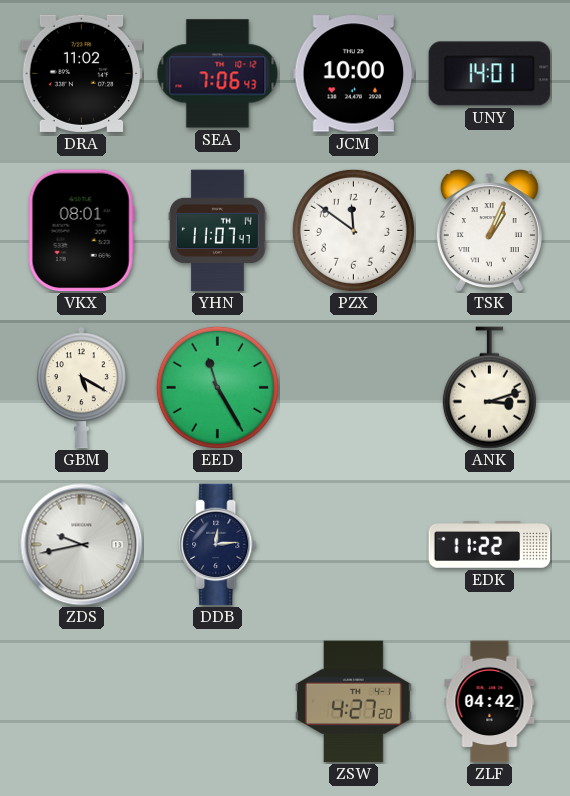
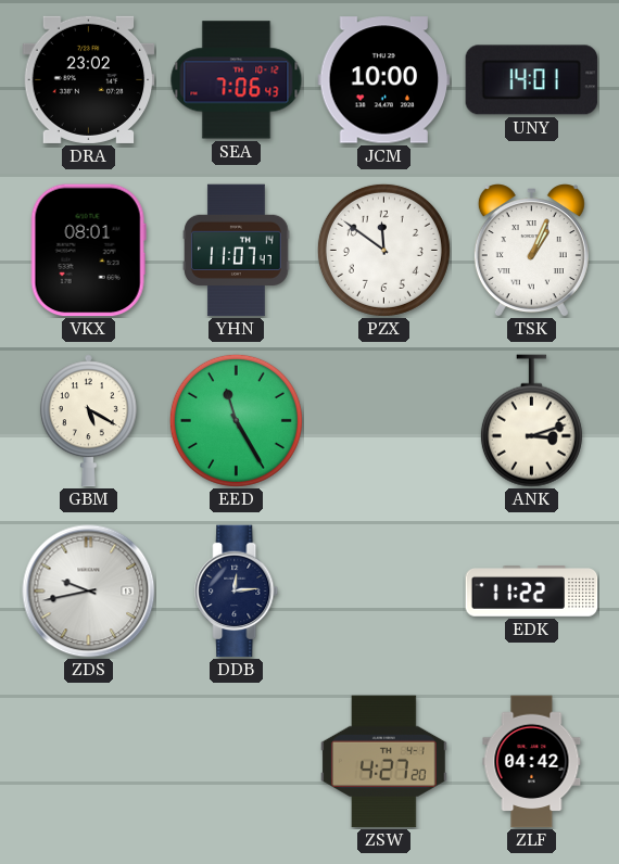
DRA: 11:02 -> 23:02
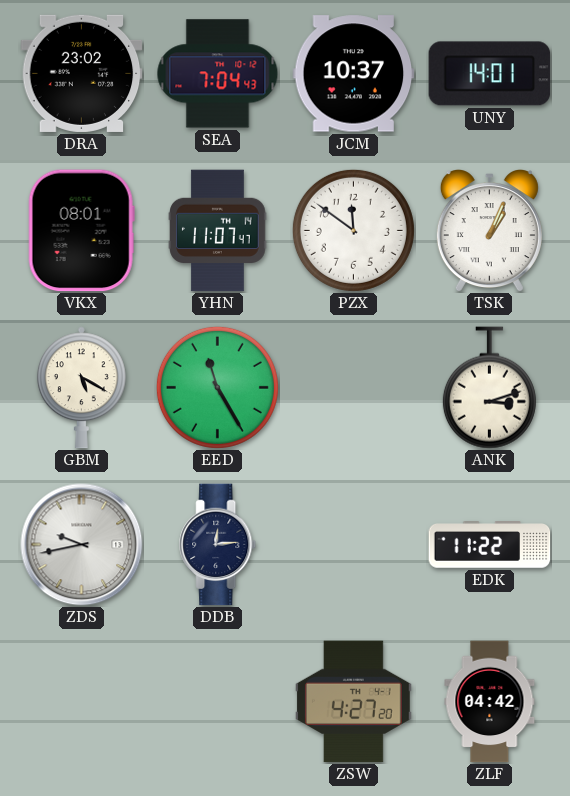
SEA: 7:06 -> 7:04
JCM: 10:00 -> 10:37
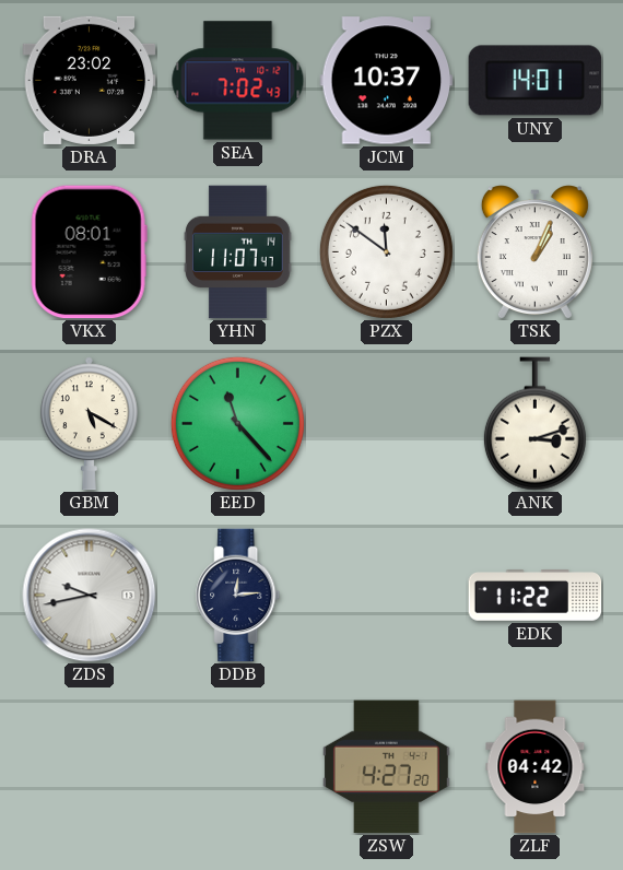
SEA: 7:04 -> 7:02
EED: 11:25 -> 11:23
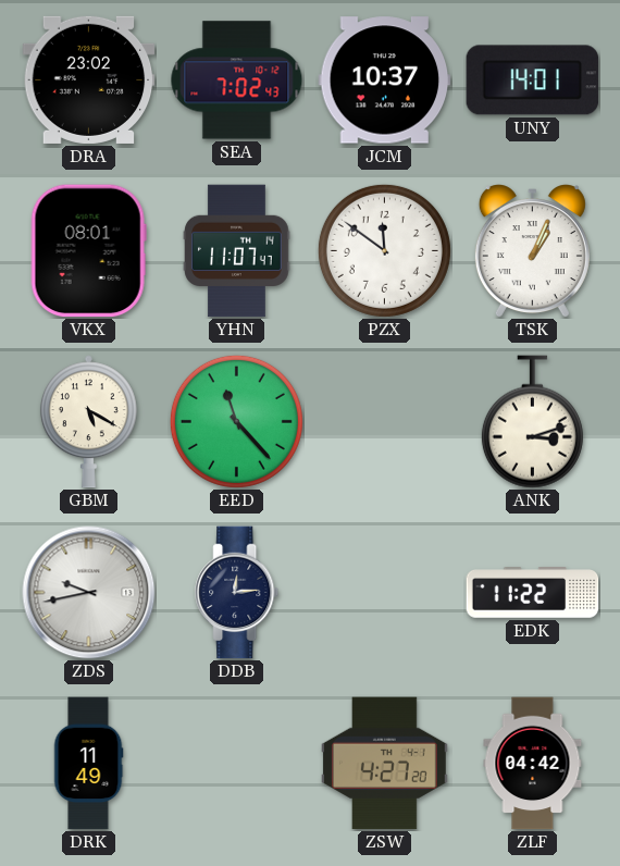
DRK: none -> 11:49
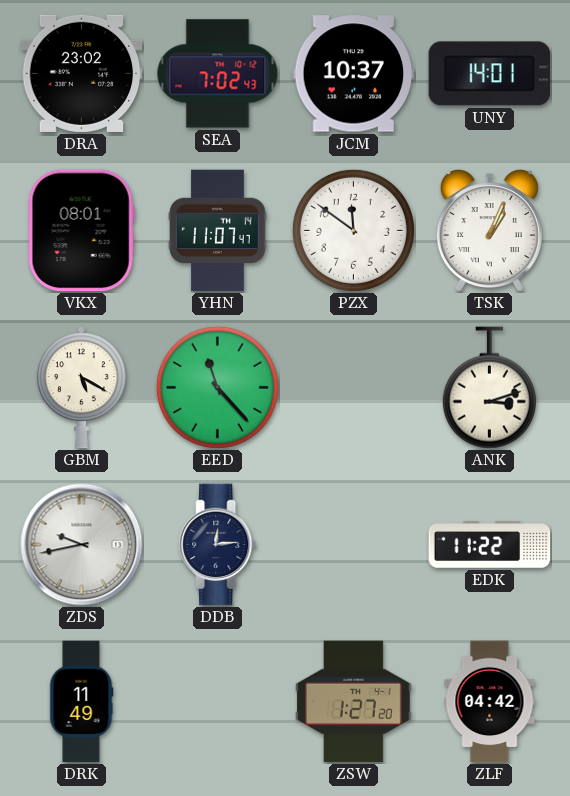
ZSW: 4:27 -> 1:27
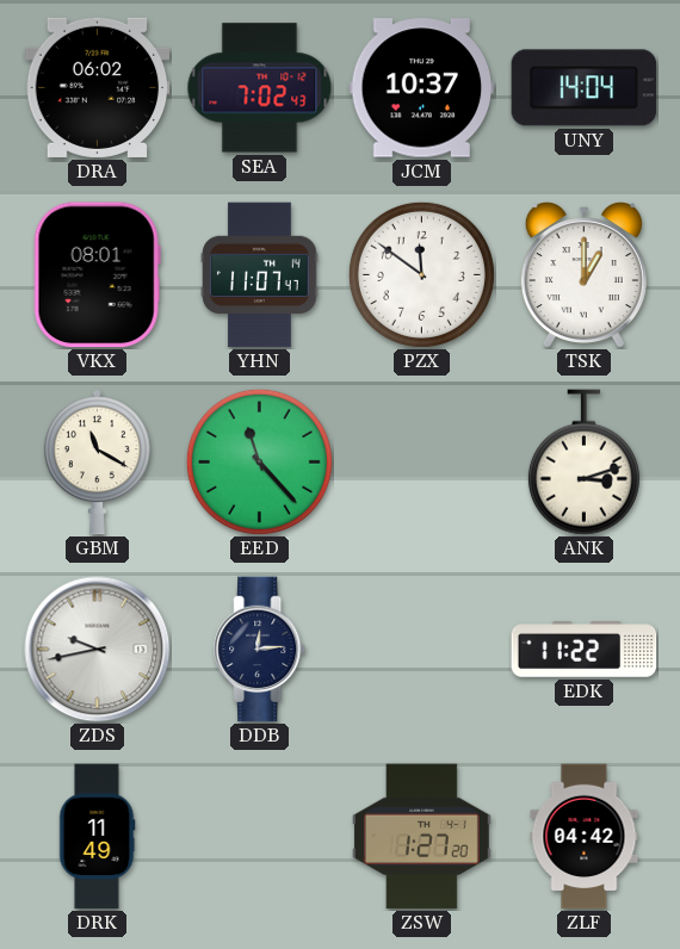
DRA: 23:02 -> 06:02
UNY: 14:01 -> 14:04
TSK: 1:04 -> 1:00
GBM: 5:20 -> 11:20
